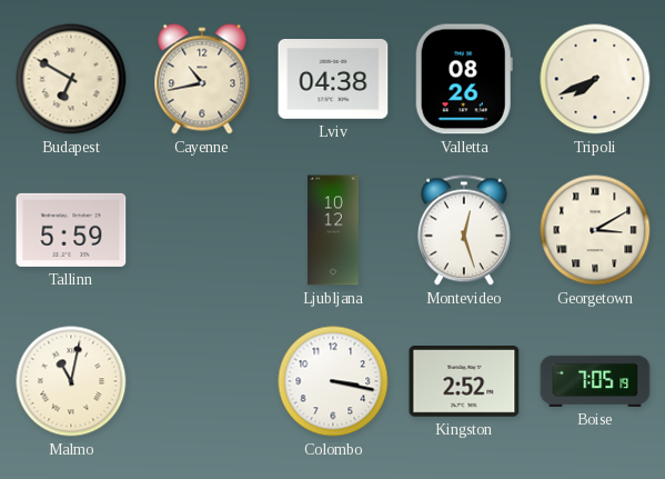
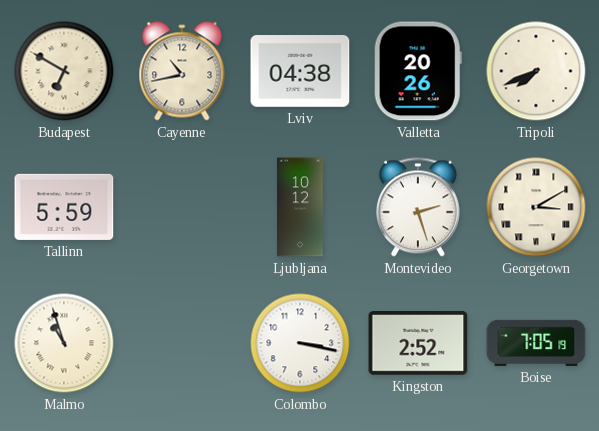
Valletta: 08:26 -> 20:26
Montevideo: 12:27 -> 2:27
Malmo: 11:02 -> 10:57
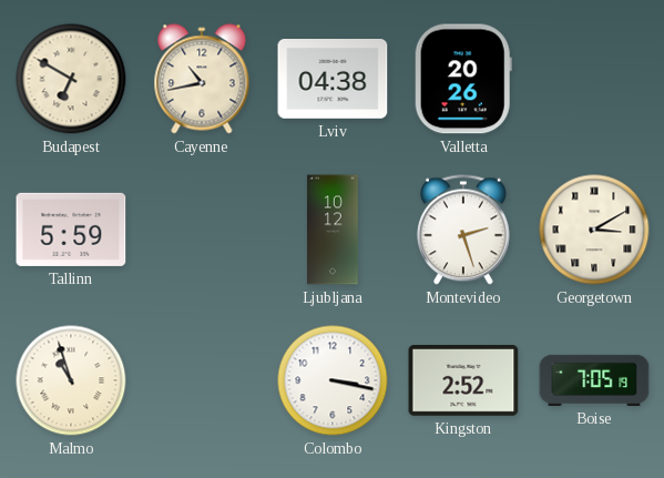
Tripoli: 7:41 -> none
